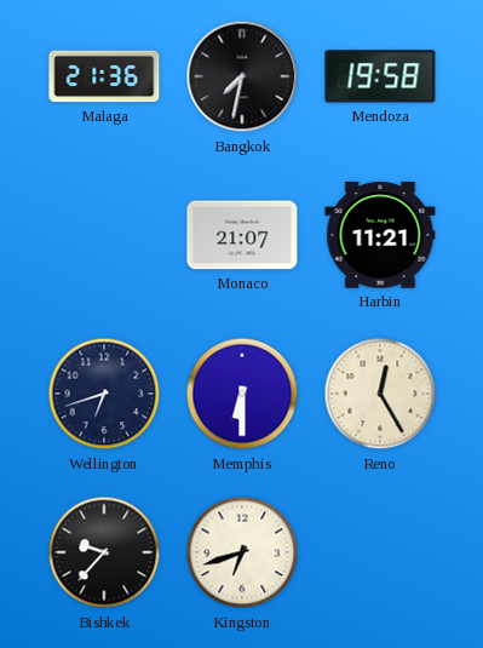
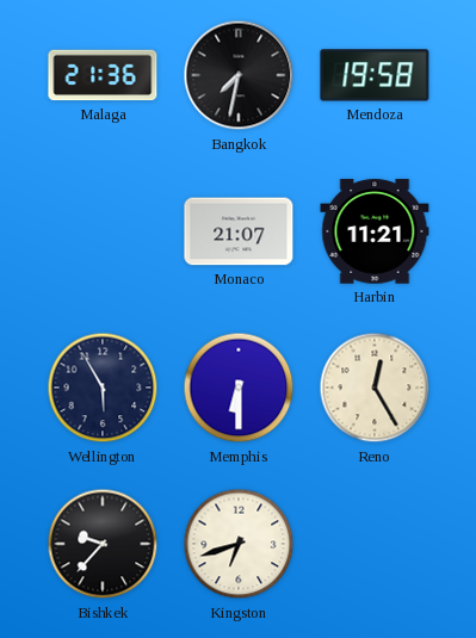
Wellington: 6:42 -> 5:55
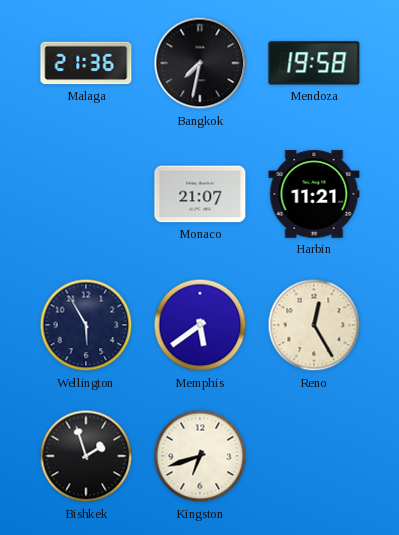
Memphis: 6:30 -> 5:39
Bishkek: 9:37 -> 1:57
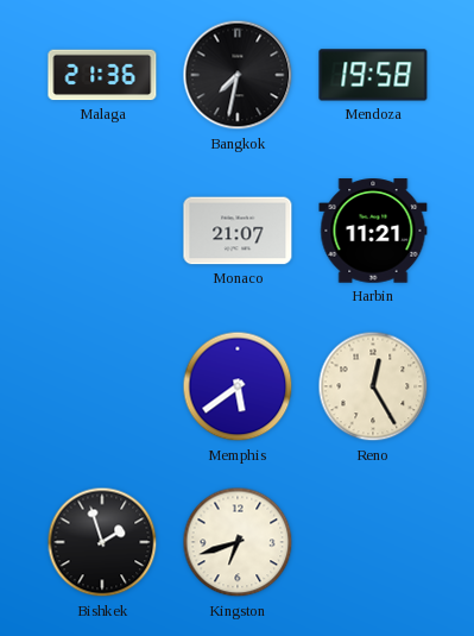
Wellington: 5:55 -> none
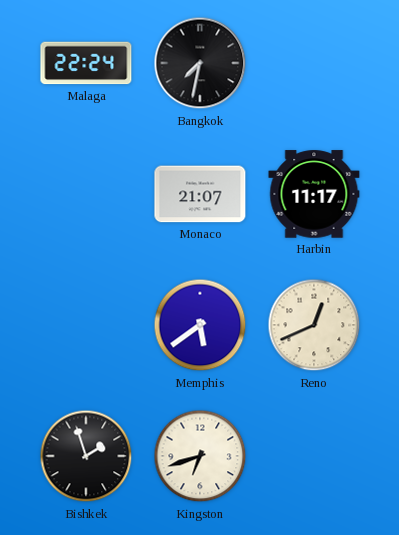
Malaga: 21:36 -> 22:24
Mendoza: 19:58 -> none
Harbin: 11:21 -> 11:17
Reno: 12:25 -> 12:41
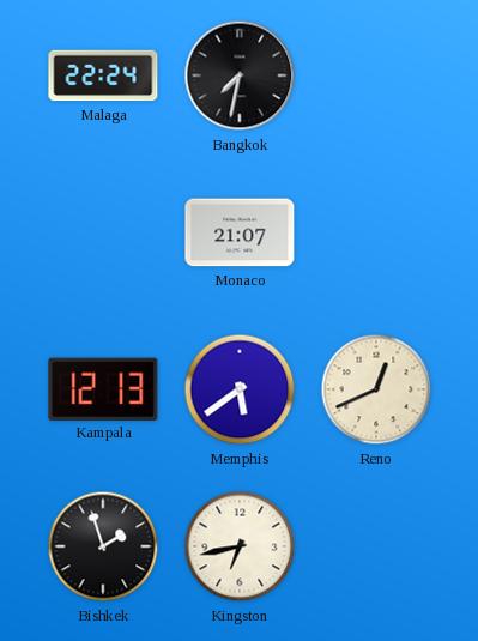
Harbin: 11:17 -> none
Kampala: none -> 12:13
Kingston: 6:42 -> 6:43
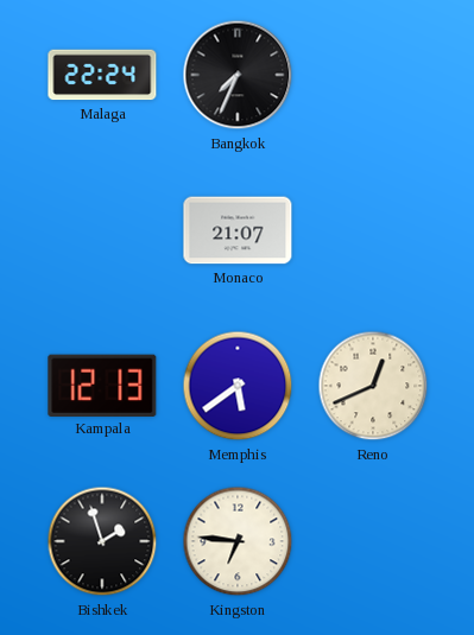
Bangkok: 7:32 -> 7:34
Kingston: 6:43 -> 6:46
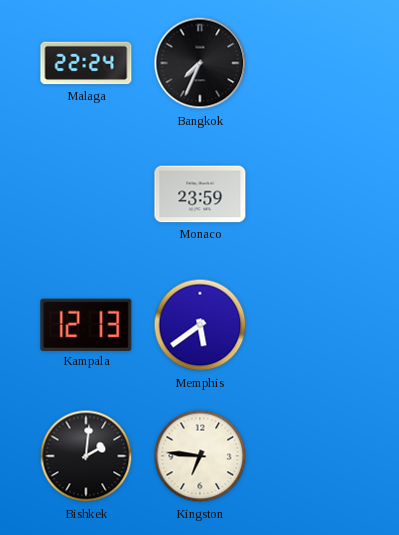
Monaco: 21:07 -> 23:59
Reno: 12:41 -> none
Bishkek: 1:57 -> 2:01
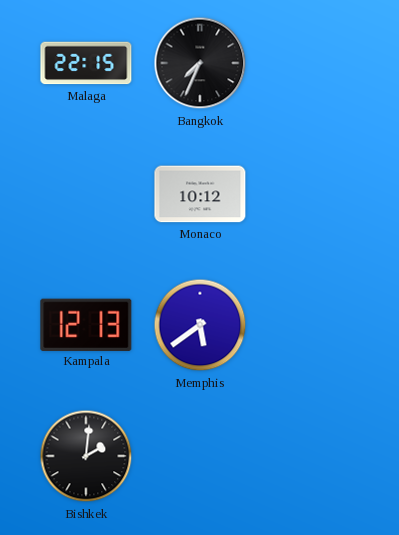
Malaga: 22:24 -> 22:15
Monaco: 23:59 -> 10:12
Kingston: 6:46 -> none
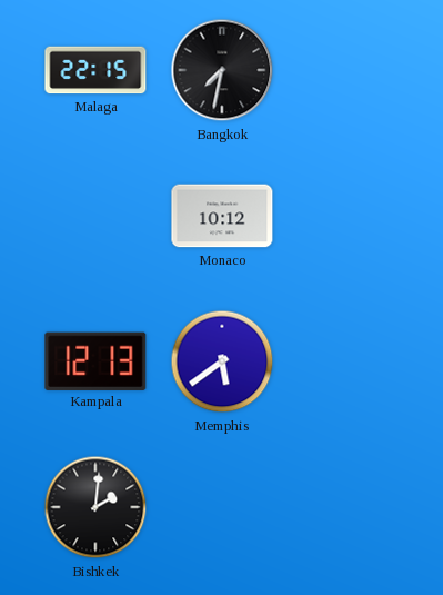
Bangkok: 7:34 -> 7:32
